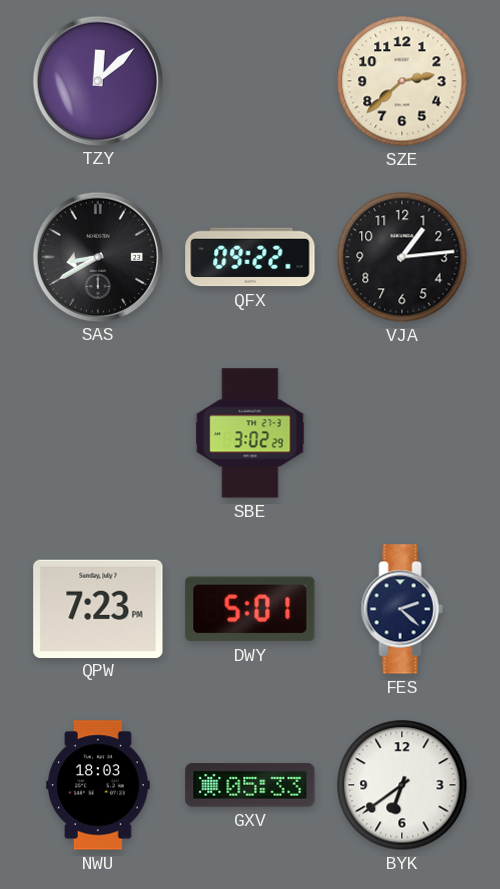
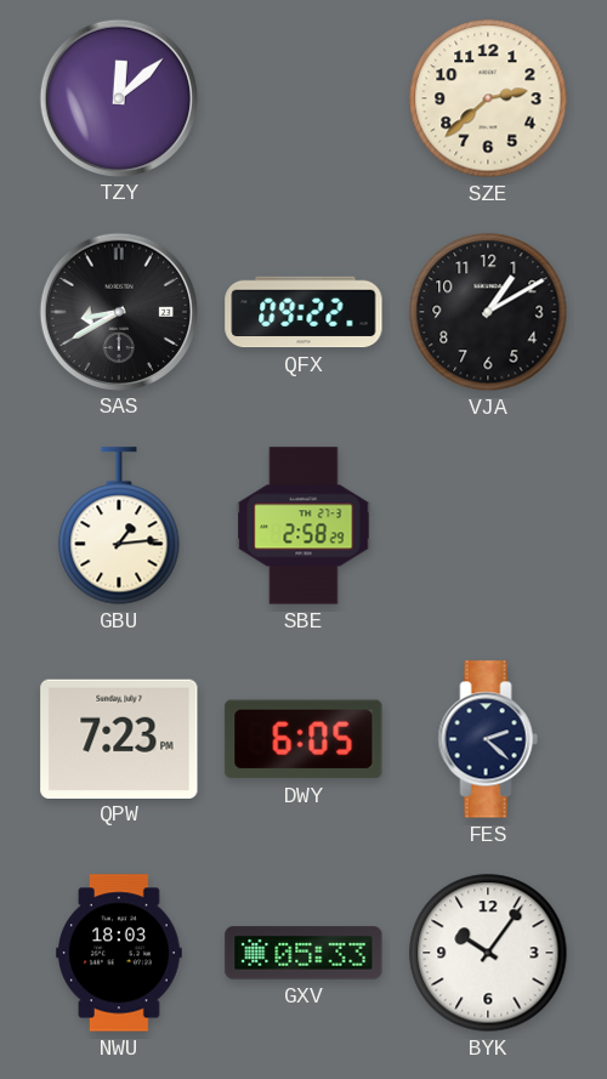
VJA: 1:14 -> 1:10
GBU: none -> 1:14
SBE: 3:02 -> 2:58
DWY: 5:01 -> 6:05
BYK: 6:39 -> 10:06
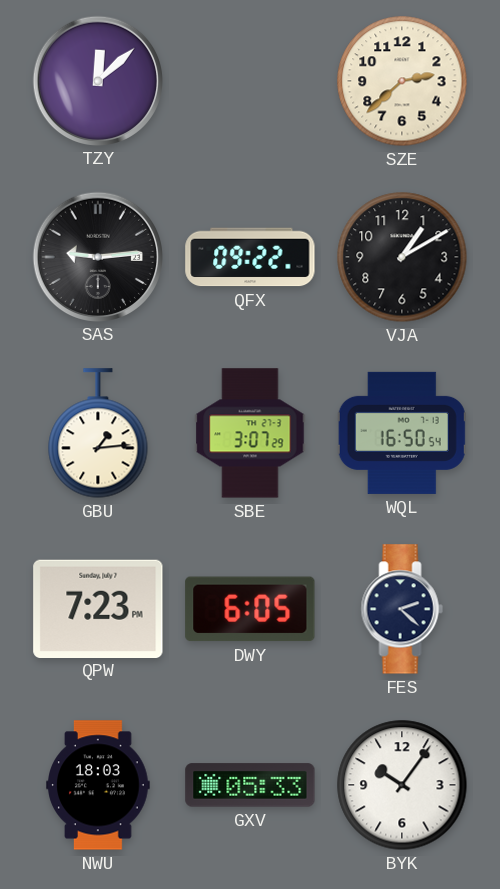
SAS: 8:40 -> 9:14
SBE: 2:58 -> 3:07
WQL: none -> 16:50
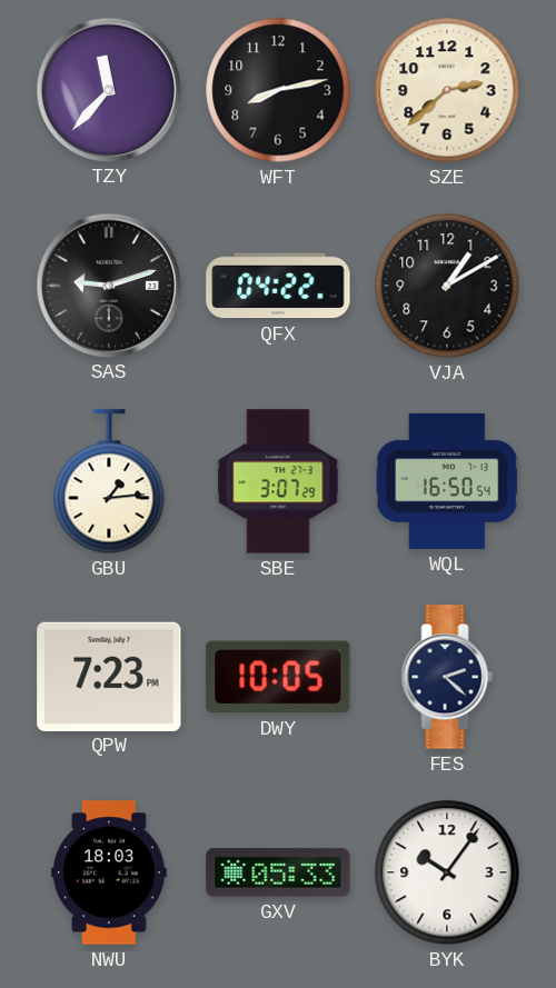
TZY: 12:08 -> 11:37
WFT: none -> 8:13
SAS: 9:14 -> 9:12
QFX: 09:22 -> 04:22
DWY: 6:05 -> 10:05
